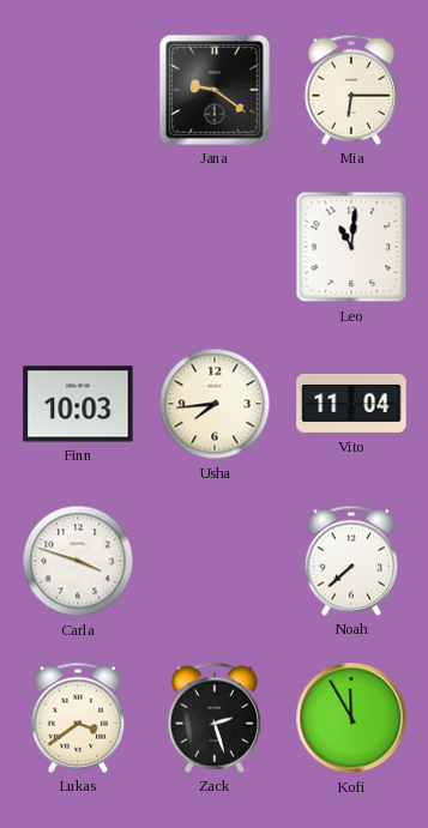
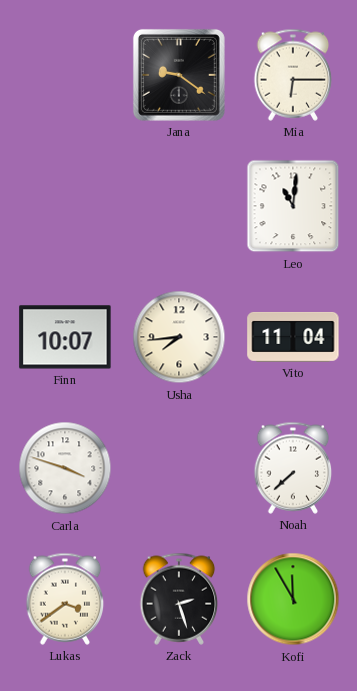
Finn: 10:03 -> 10:07
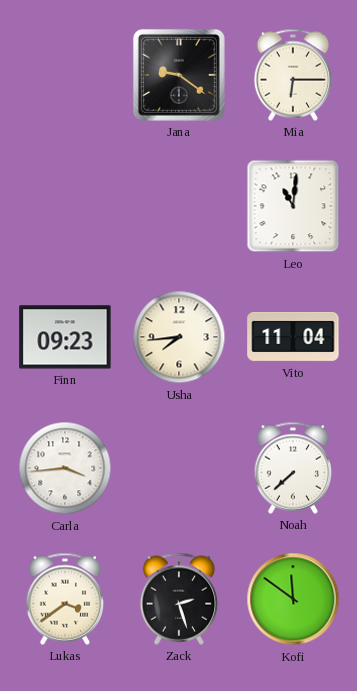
Finn: 10:07 -> 09:23
Carla: 3:48 -> 3:44
Kofi: 11:55 -> 11:51
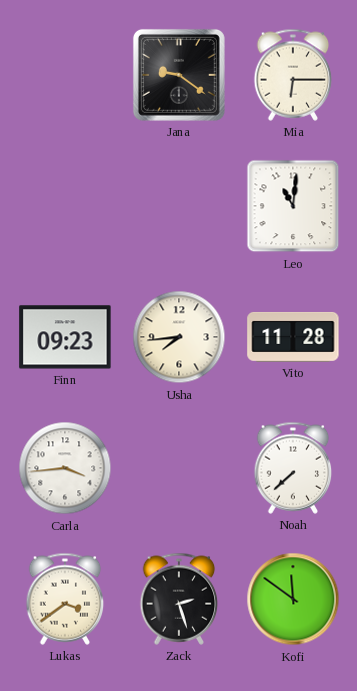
Vito: 11:04 -> 11:28
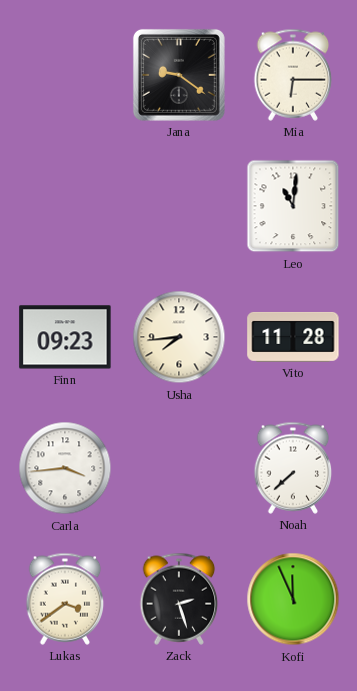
Kofi: 11:51 -> 11:56
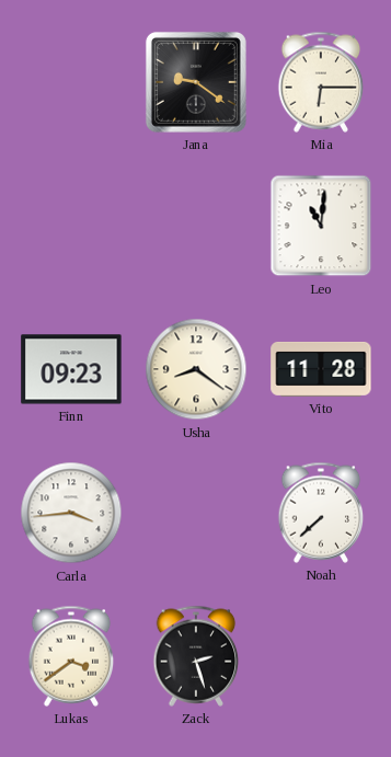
Usha: 7:44 -> 8:21
Kofi: 11:56 -> none
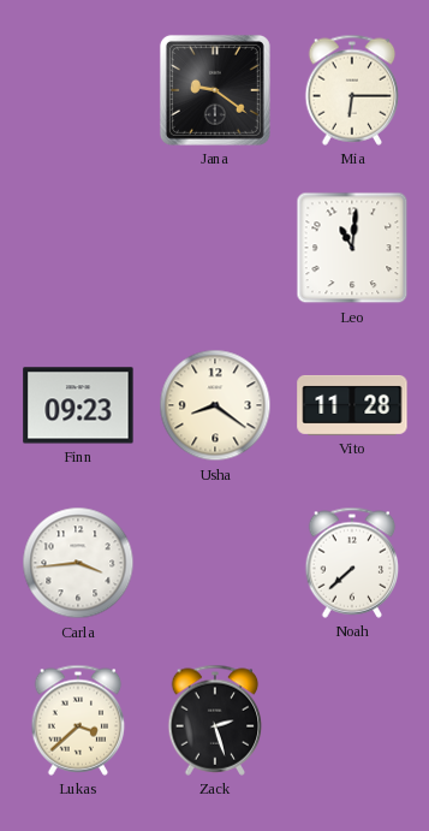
Lukas: 3:39 -> 3:38
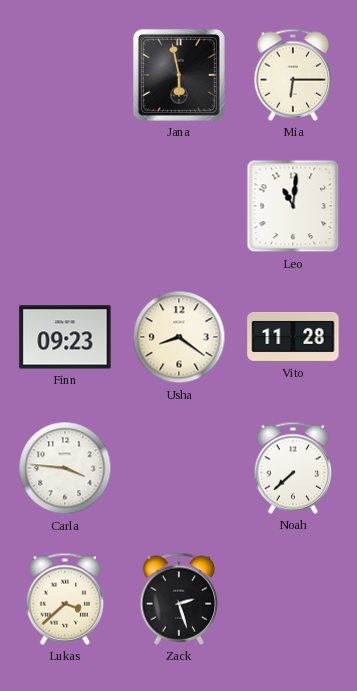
Jana: 9:21 -> 5:58
Carla: 3:44 -> 3:46
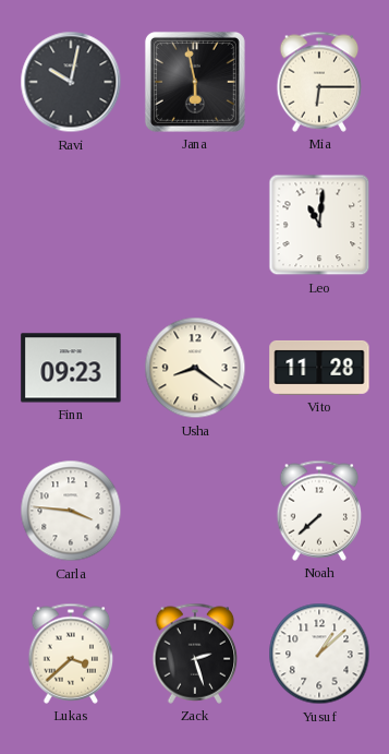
Ravi: none -> 10:02
Yusuf: none -> 1:08
